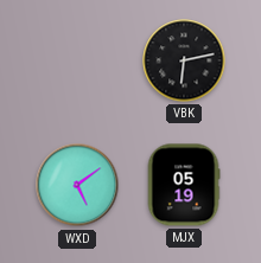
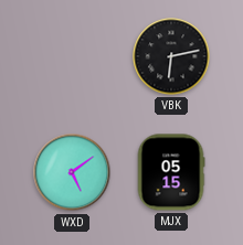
MJX: 05:19 -> 05:15
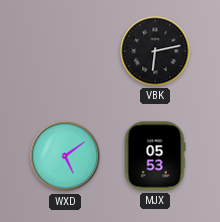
MJX: 05:15 -> 05:53
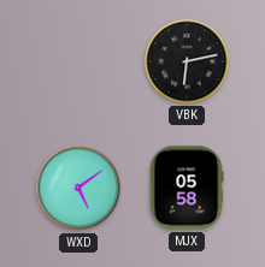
MJX: 05:53 -> 05:58
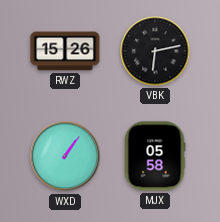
RWZ: none -> 15:26
WXD: 5:09 -> 1:06
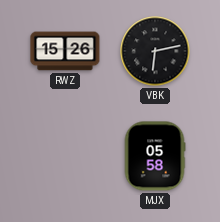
WXD: 1:06 -> none
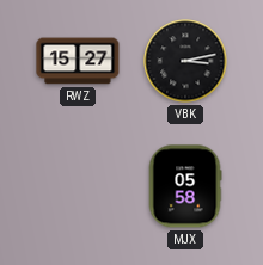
RWZ: 15:26 -> 15:27
VBK: 6:13 -> 3:13
